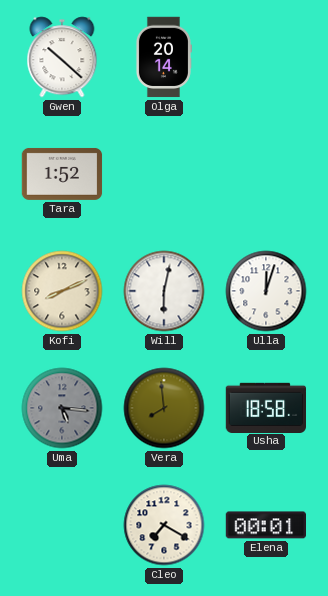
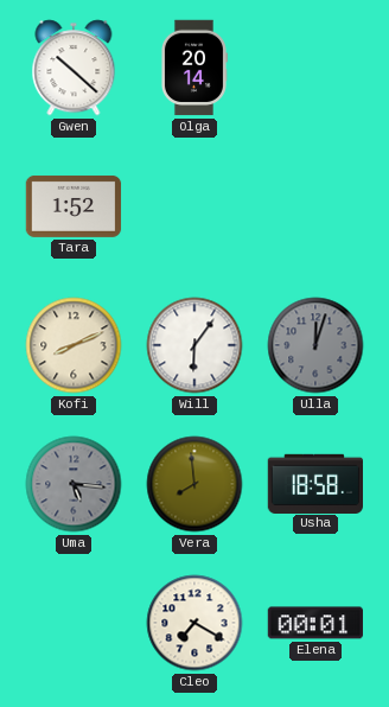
Will: 6:02 -> 6:06
Ulla dial: white -> grey
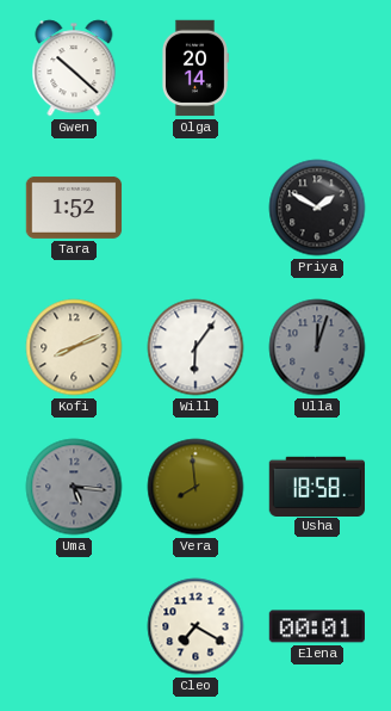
Priya: none -> 1:50
